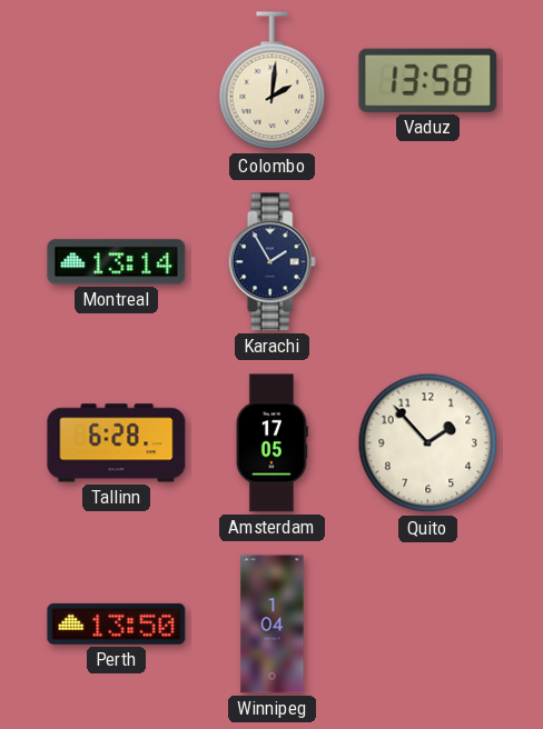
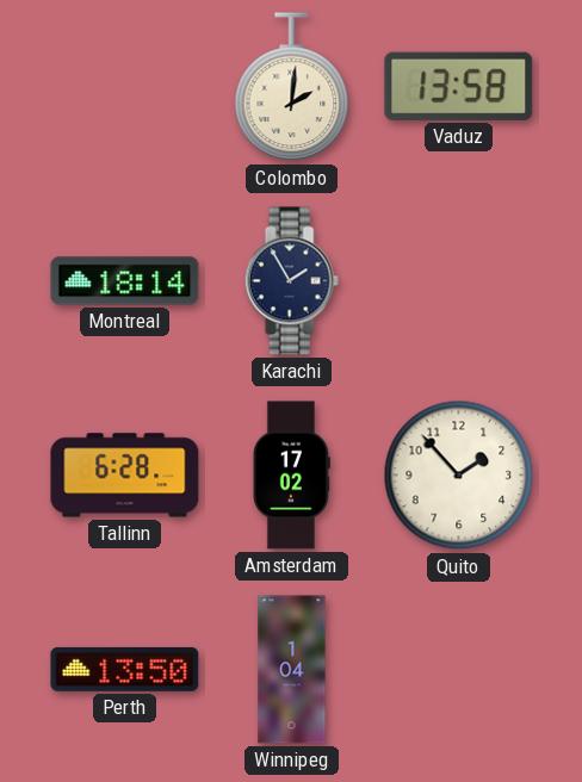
Montreal: 13:14 -> 18:14
Amsterdam: 17:05 -> 17:02
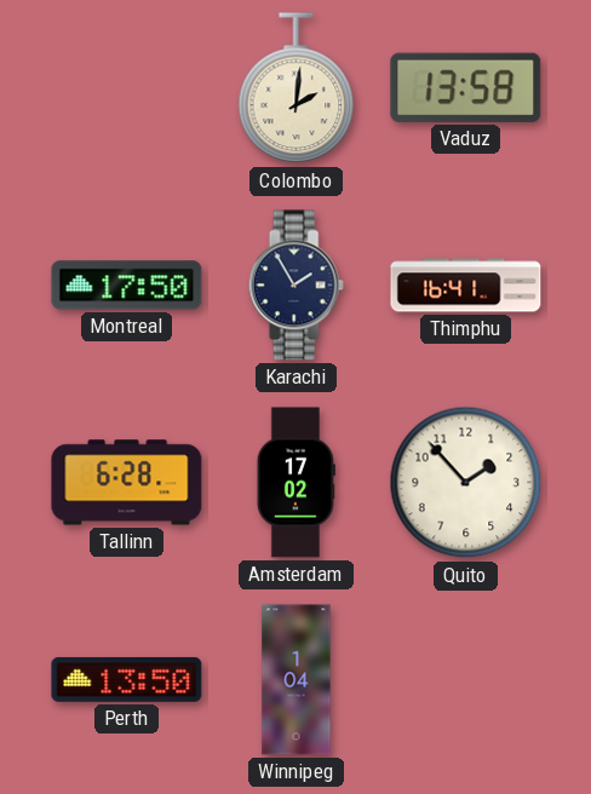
Montreal: 18:14 -> 17:50
Thimphu: none -> 16:41
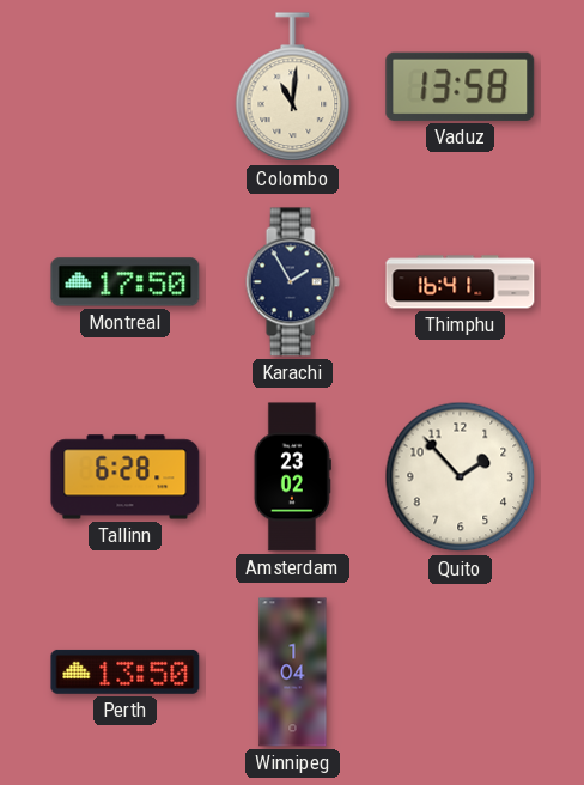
Colombo: 2:01 -> 11:01
Amsterdam: 17:02 -> 23:02
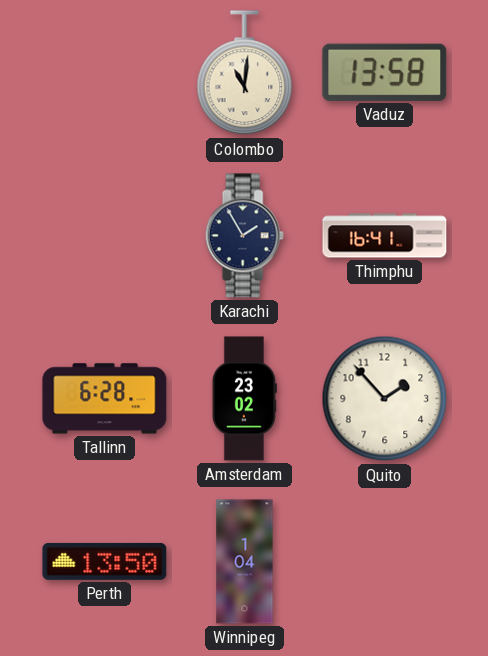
Montreal: 17:50 -> none
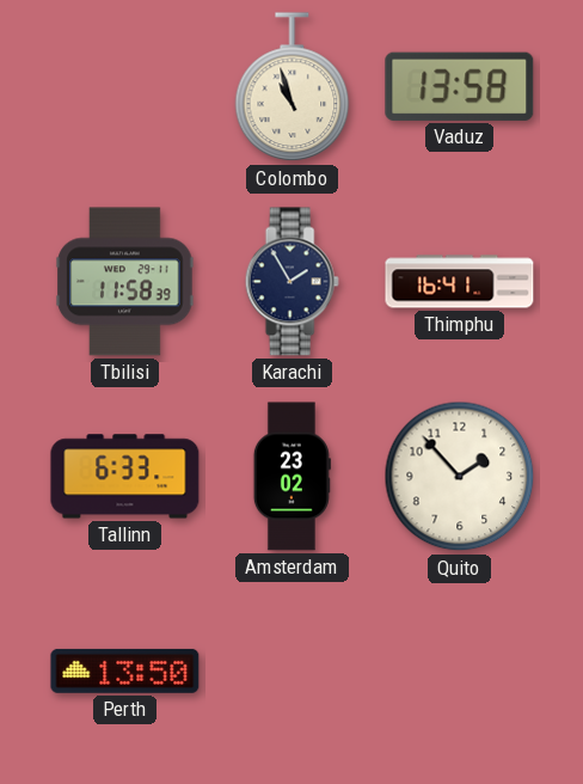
Colombo: 11:01 -> 10:57
Tbilisi: none -> 11:58
Tallinn: 6:28 -> 6:33
Winnipeg: 1:04 -> none
